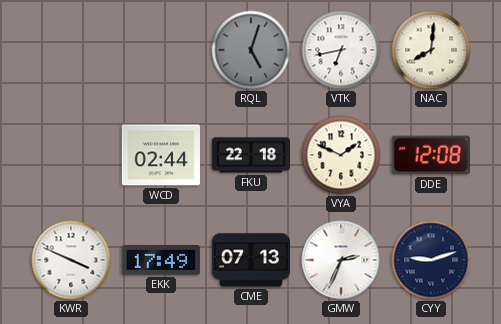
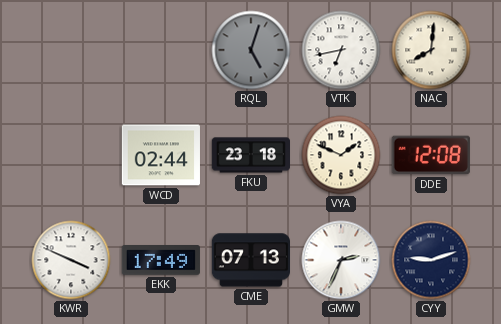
FKU: 22:18 -> 23:18
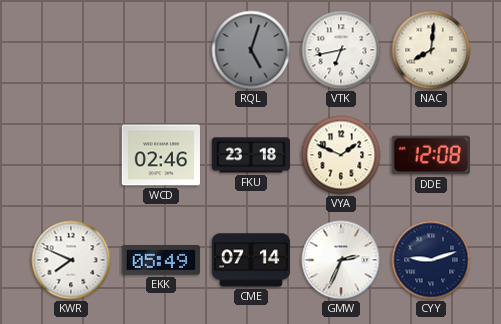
WCD: 02:44 -> 02:46
KWR: 3:49 -> 7:49
EKK: 17:49 -> 05:49
CME: 07:13 -> 07:14
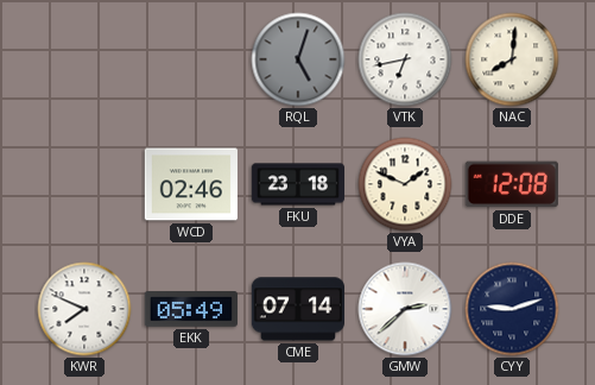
GMW: 2:34 -> 2:38
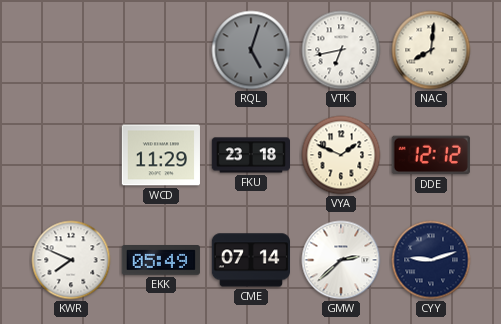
WCD: 02:46 -> 11:29
DDE: 12:08 -> 12:12
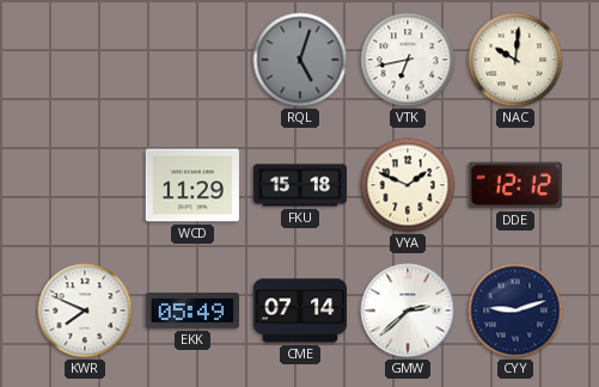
NAC: 8:01 -> 10:01
FKU: 23:18 -> 15:18
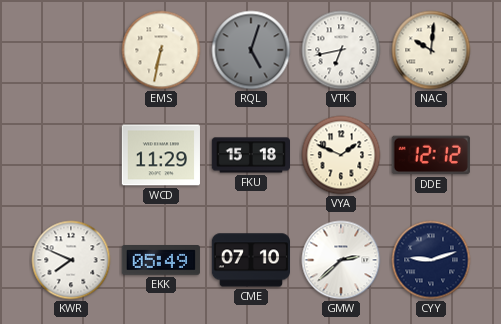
EMS: none -> 6:32
CME: 07:14 -> 07:10
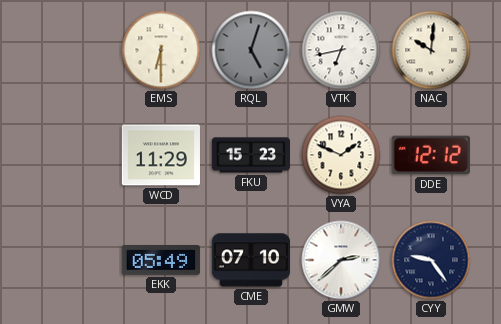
EMS: 6:32 -> 6:30
FKU: 15:18 -> 15:23
KWR: 7:49 -> none
CYY: 9:12 -> 9:24
